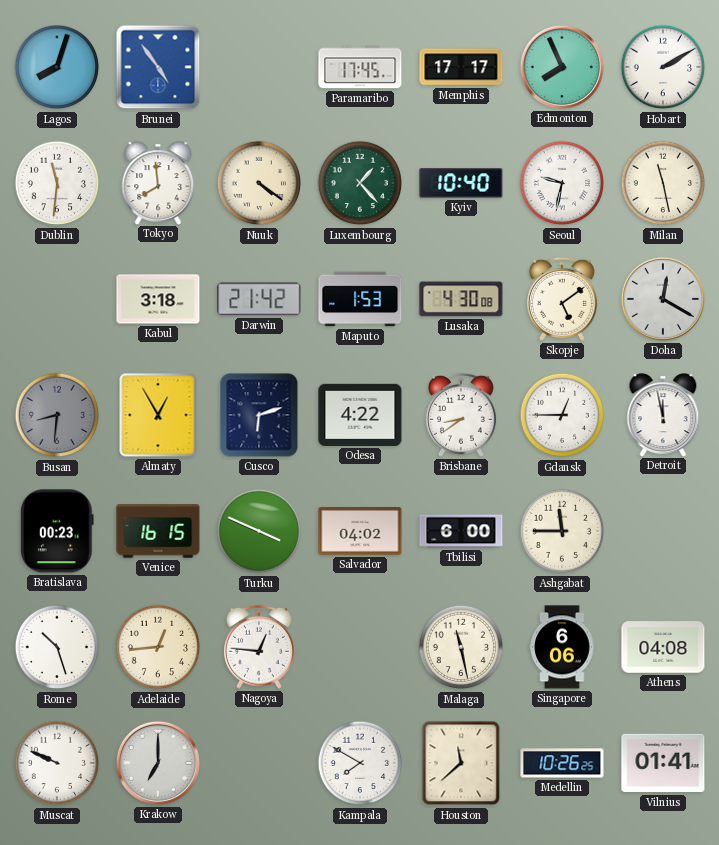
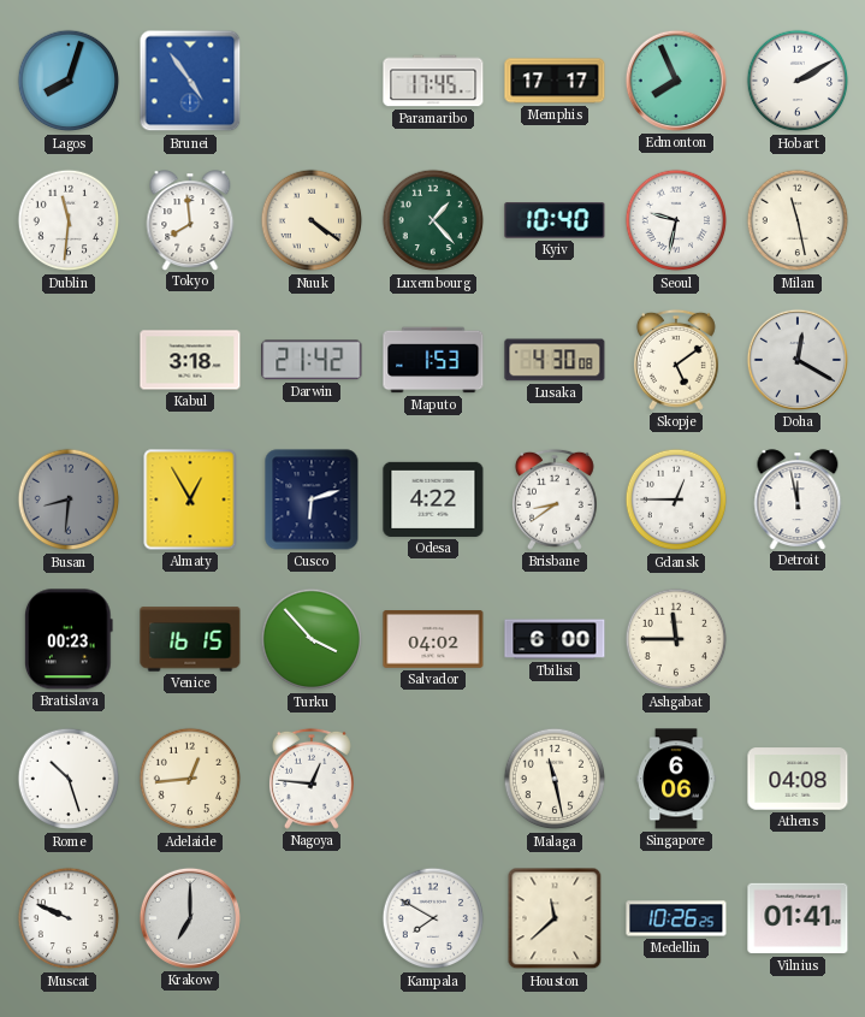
Turku: 3:49 -> 3:53
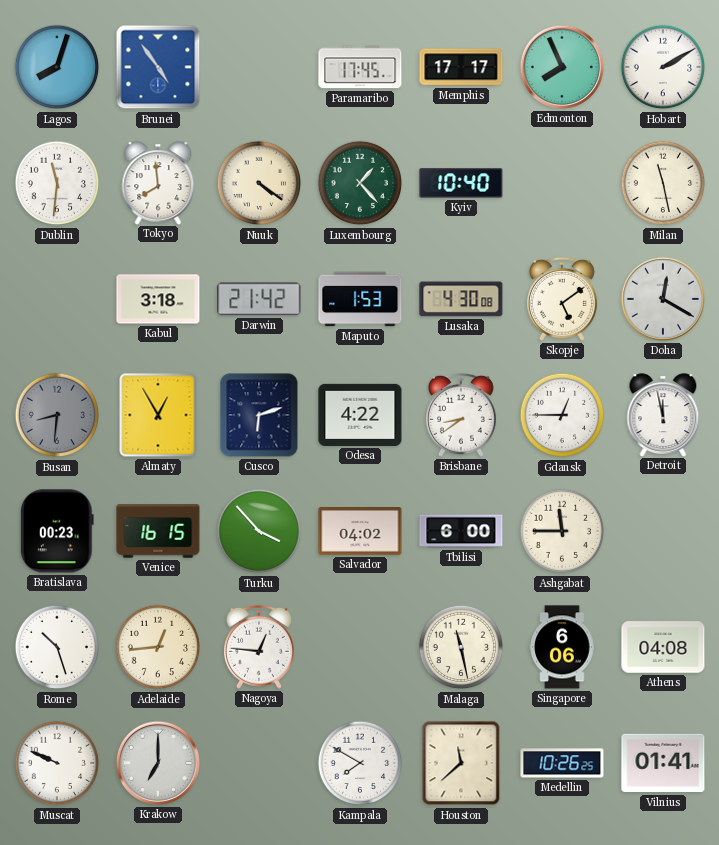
Seoul: 9:32 -> none
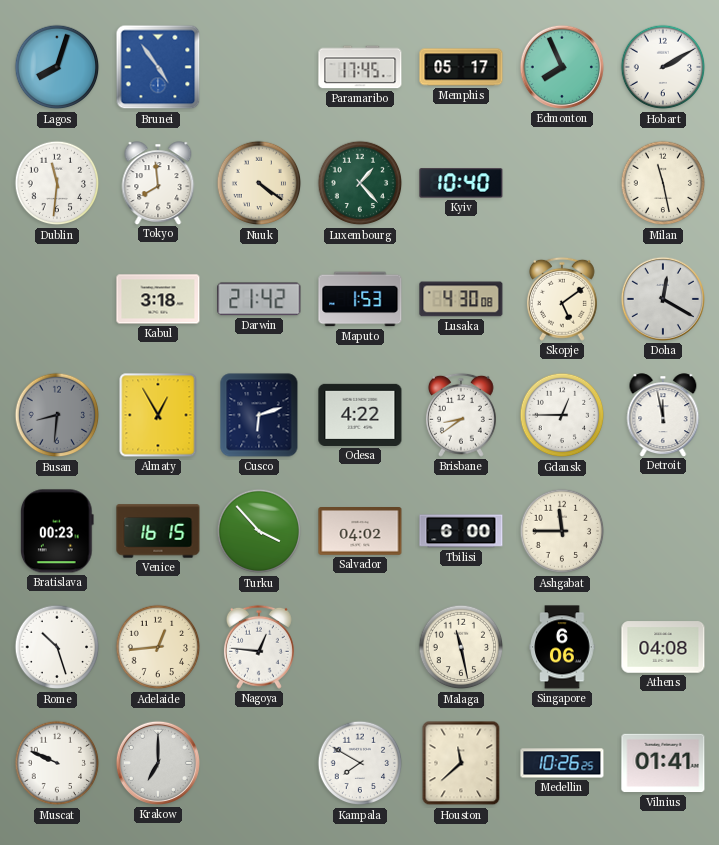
Memphis: 17:17 -> 05:17
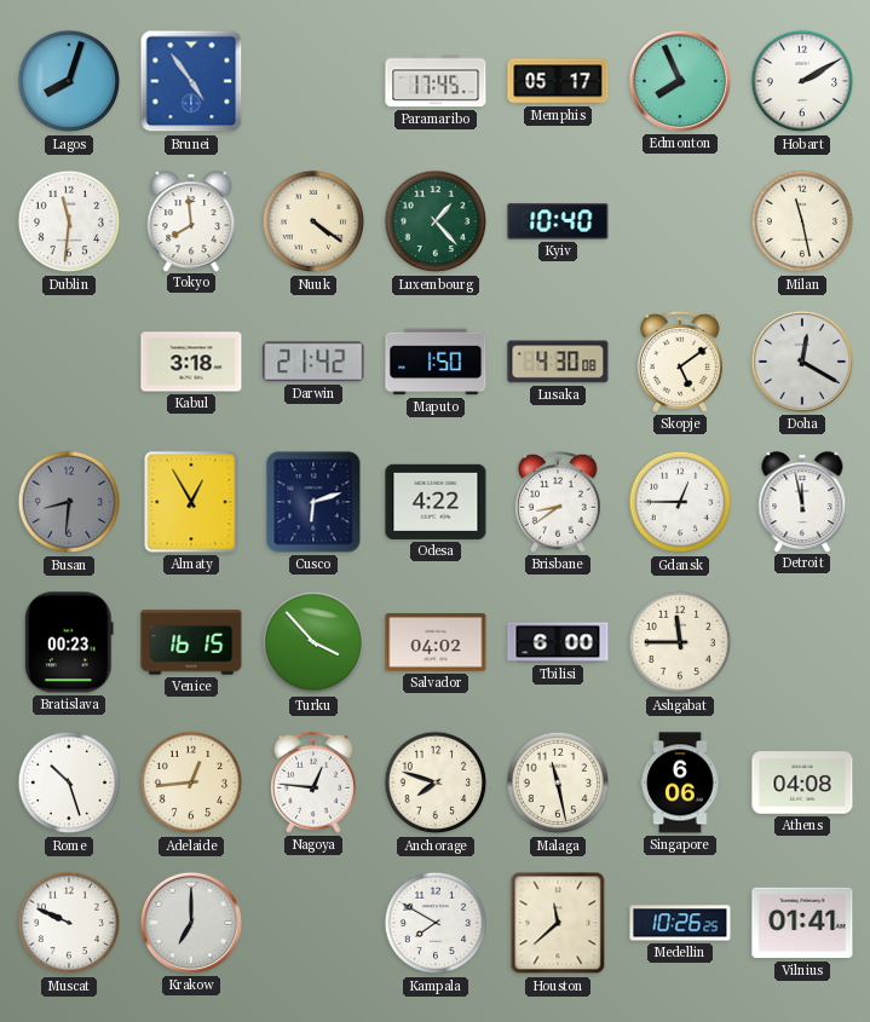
Maputo: 1:53 -> 1:50
Anchorage: none -> 7:48
